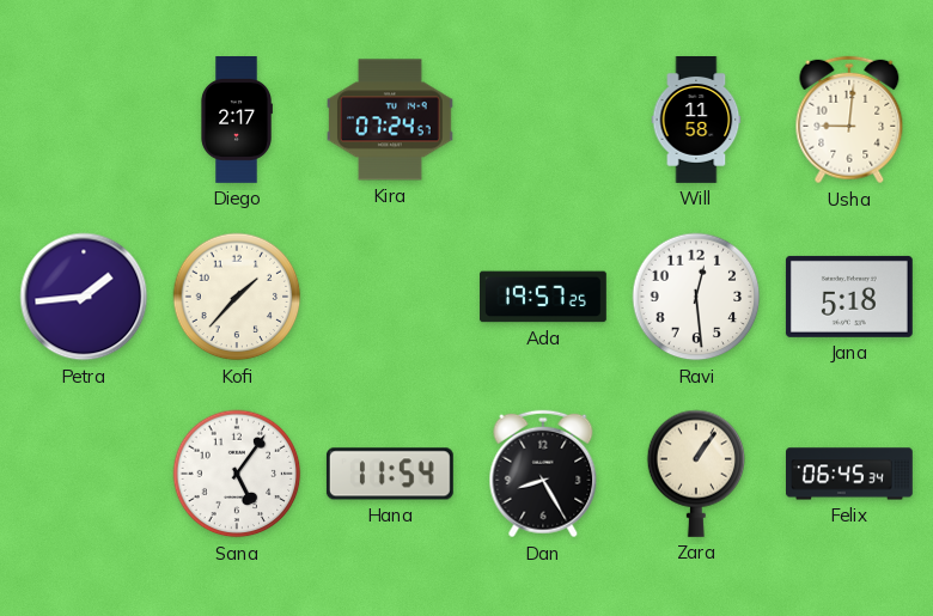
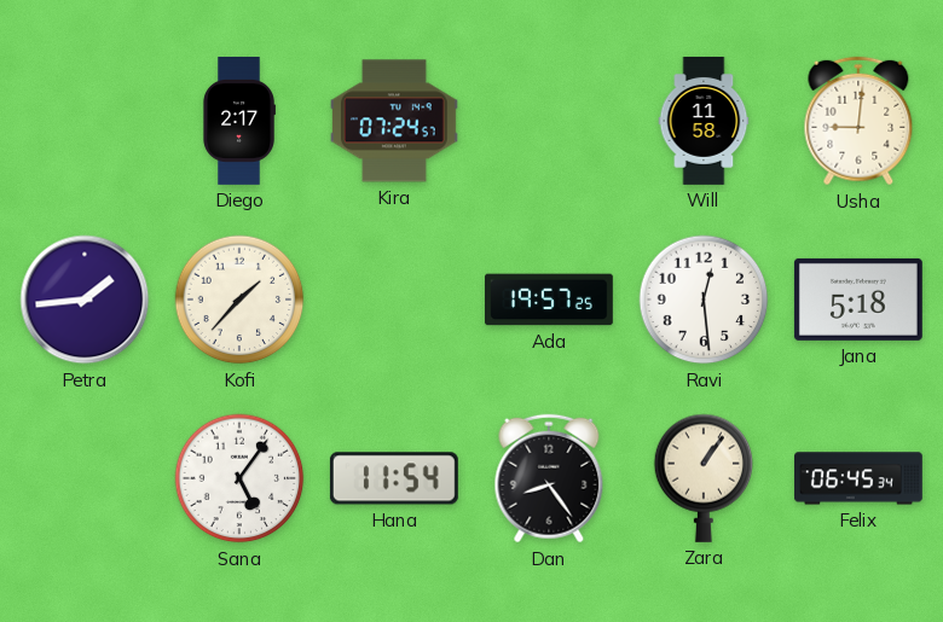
Dan: 8:25 -> 8:24
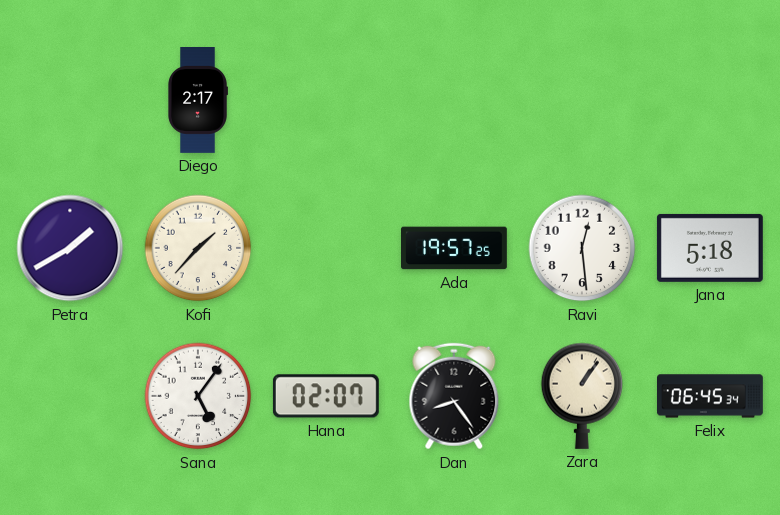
Kira: 07:24 -> none
Will: 11:58 -> none
Usha: 9:01 -> none
Petra: 1:44 -> 1:40
Hana: 11:54 -> 02:07
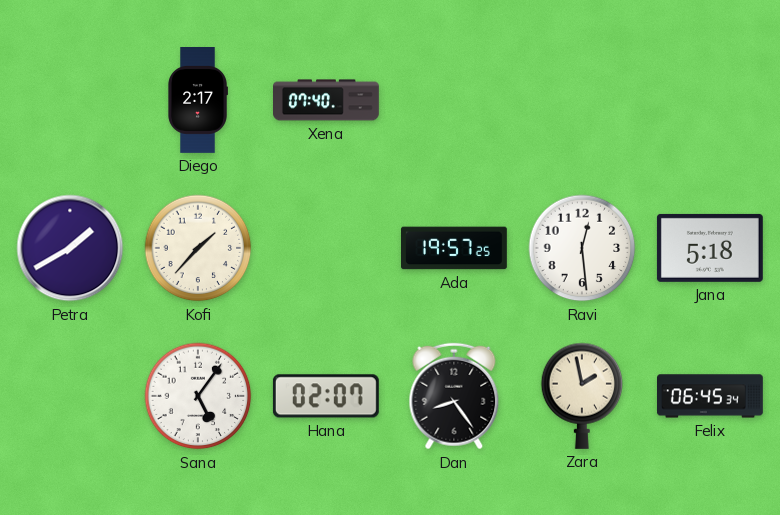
Xena: none -> 07:40
Zara: 1:06 -> 1:58
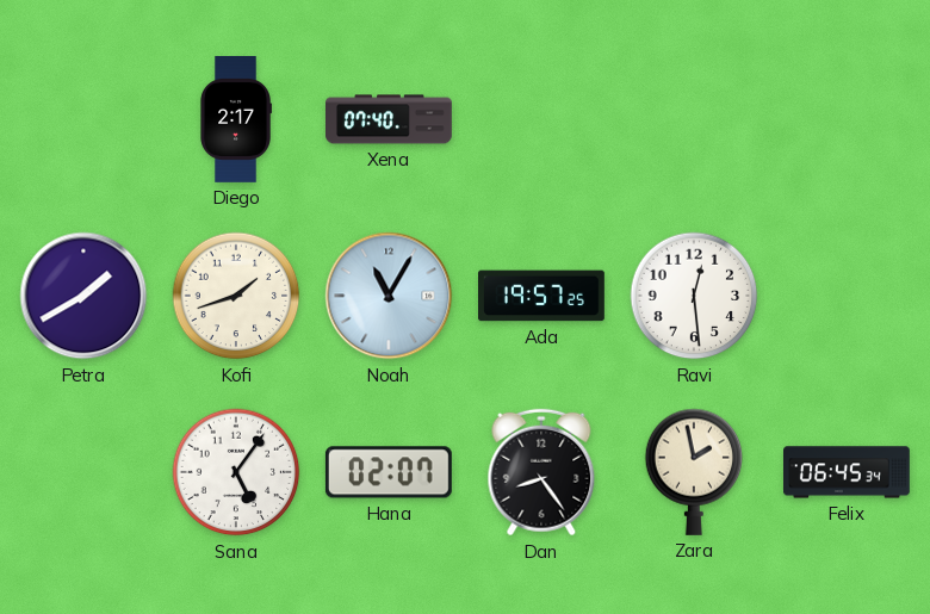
Kofi: 1:37 -> 1:42
Noah: none -> 11:05
Jana: 5:18 -> none
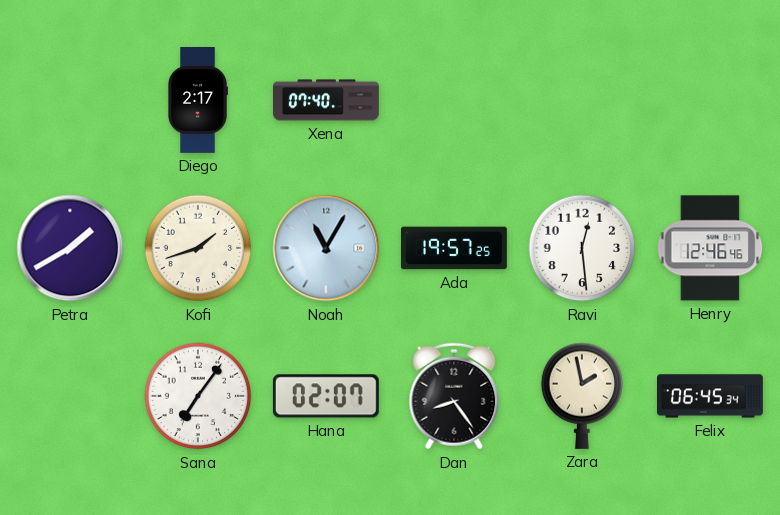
Henry: none -> 12:46
Sana: 5:06 -> 7:06
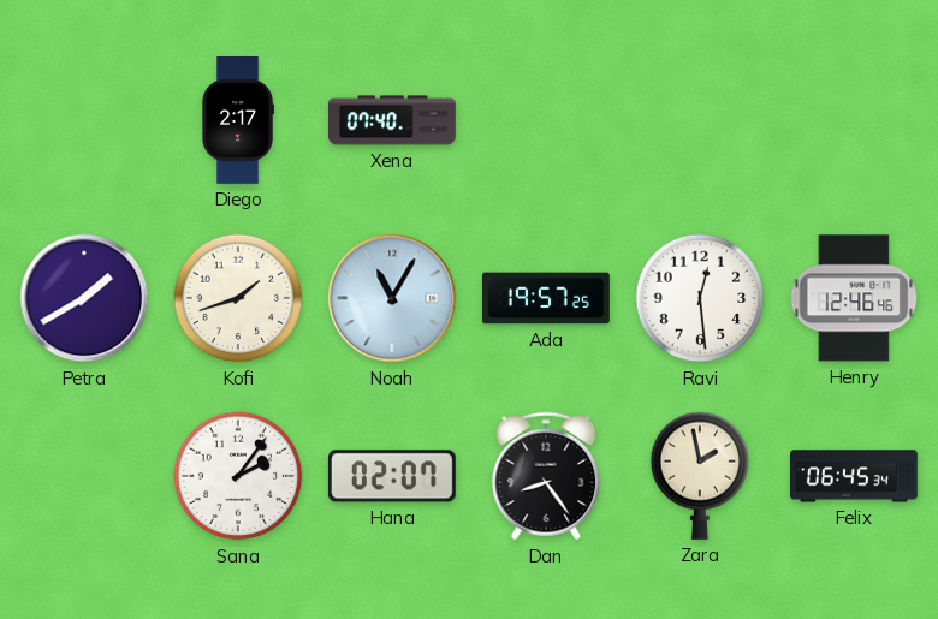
Sana: 7:06 -> 2:06
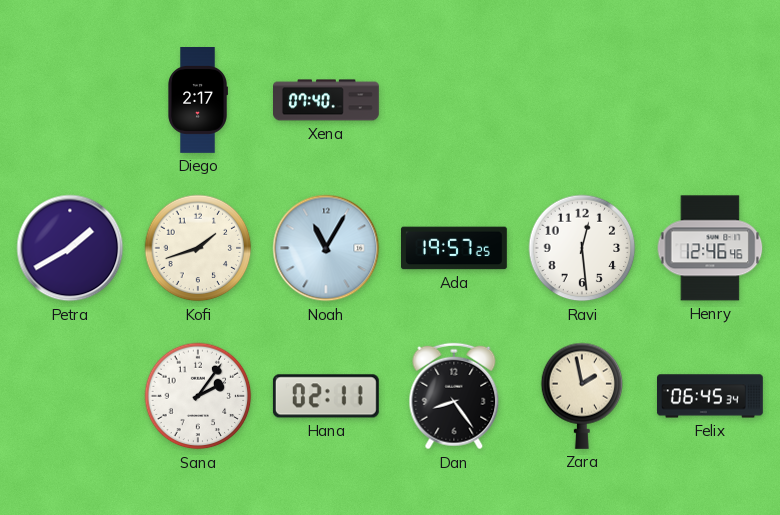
Hana: 02:07 -> 02:11
